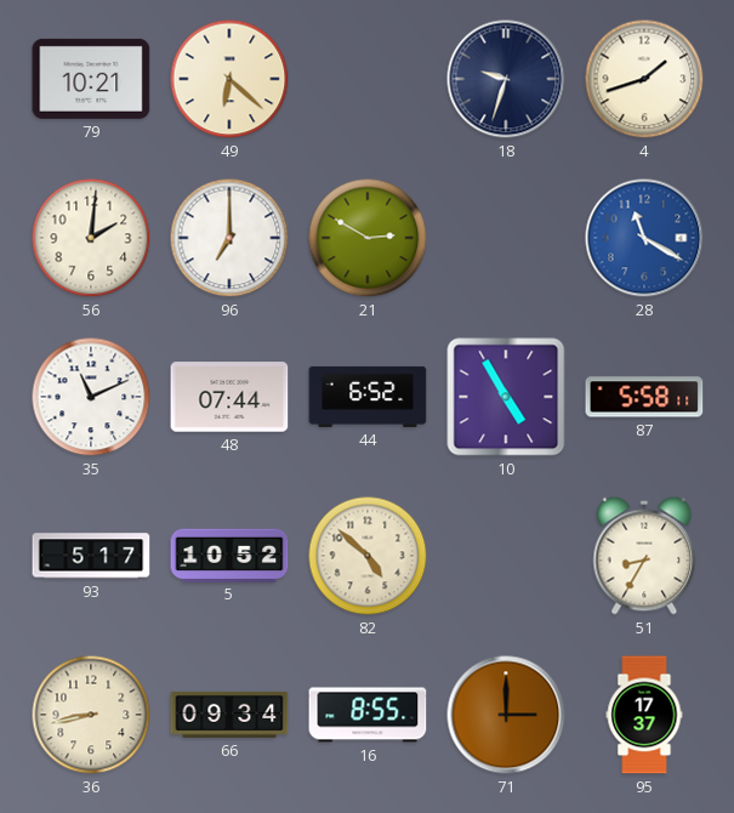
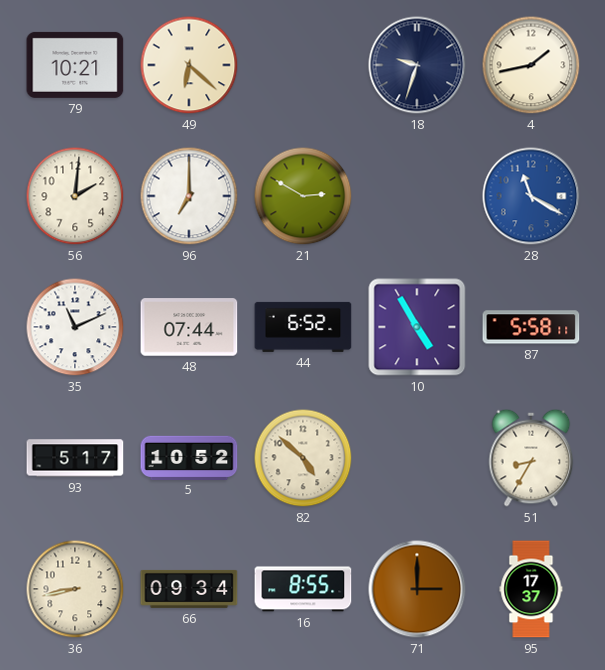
4: 1:42 -> 1:43
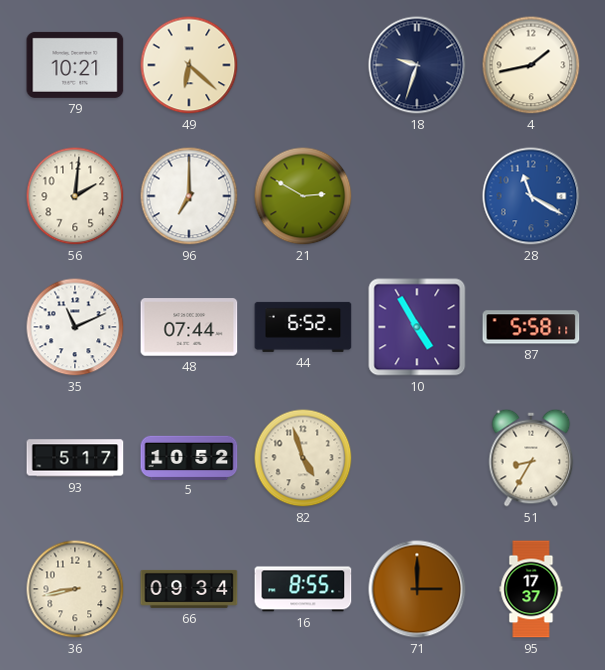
82: 4:52 -> 4:57
